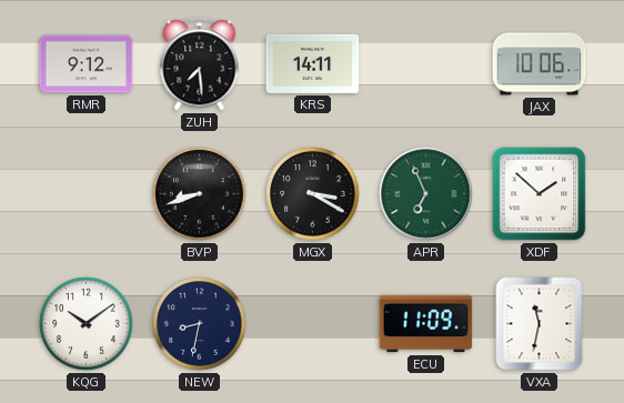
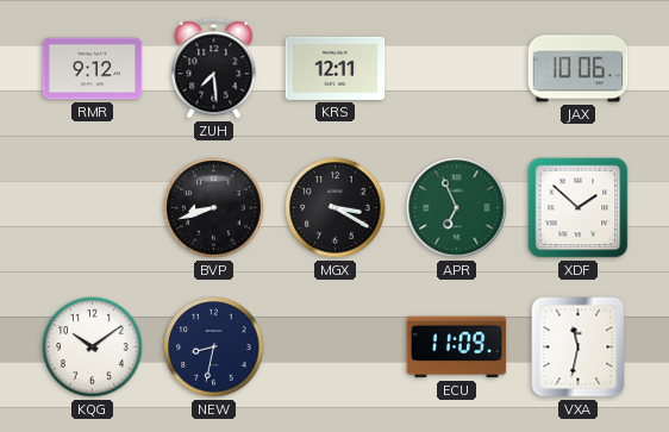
KRS: 14:11 -> 12:11
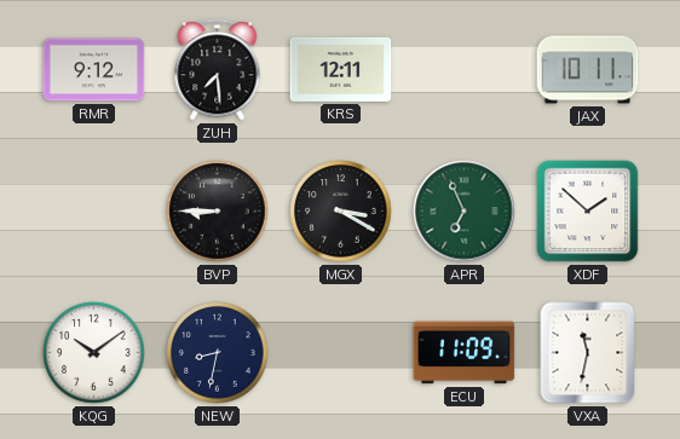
JAX: 10:06 -> 10:11
BVP: 8:42 -> 8:45
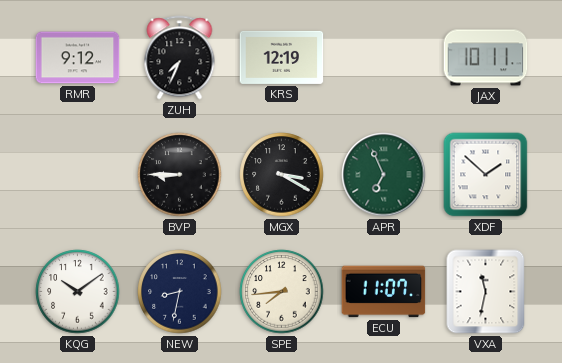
ZUH: 7:29 -> 7:34
KRS: 12:11 -> 12:19
SPE: none -> 7:44
ECU: 11:09 -> 11:07
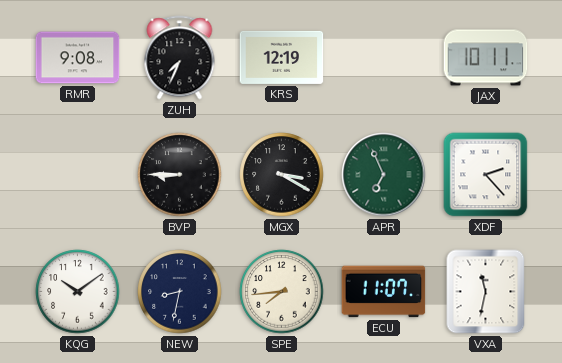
RMR: 9:12 -> 9:08
XDF: 1:52 -> 2:23
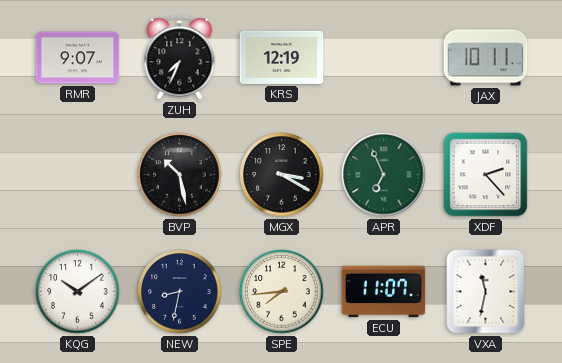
RMR: 9:08 -> 9:07
BVP: 8:45 -> 10:28
